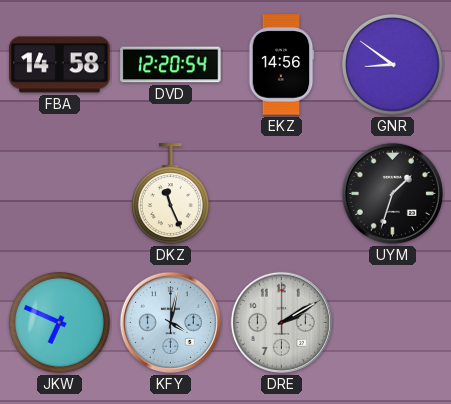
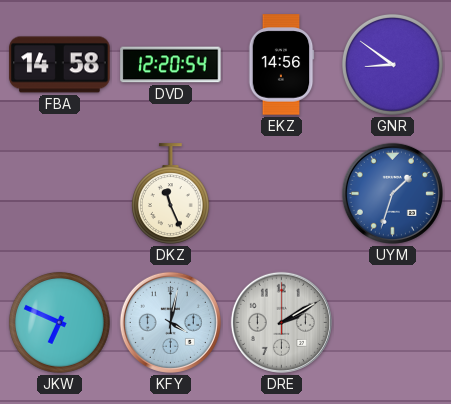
UYM dial: black -> blue
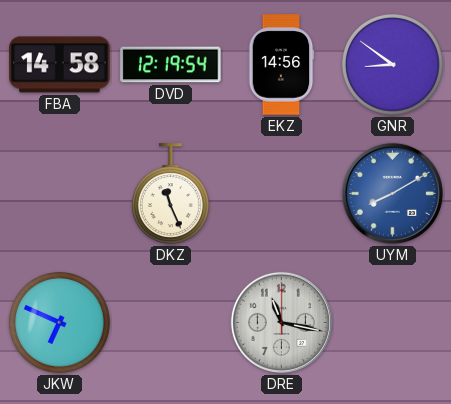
DVD: 12:20 -> 12:19
UYM: 1:33 -> 8:10
KFY: 4:02 -> none
DRE: 2:10 -> 11:17
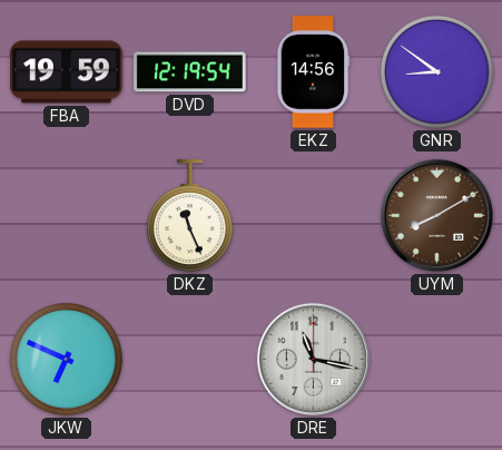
FBA: 14:58 -> 19:59
UYM dial: blue -> brown
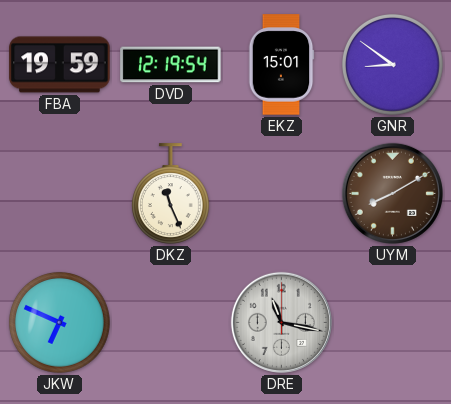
EKZ: 14:56 -> 15:01
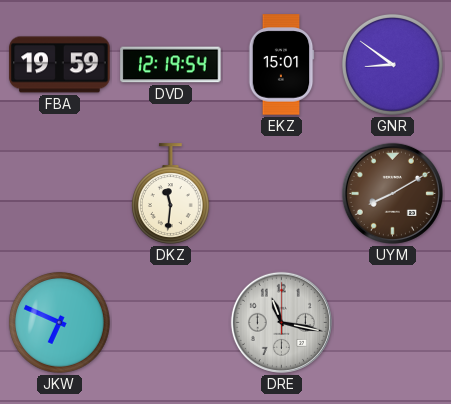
DKZ: 11:26 -> 11:31
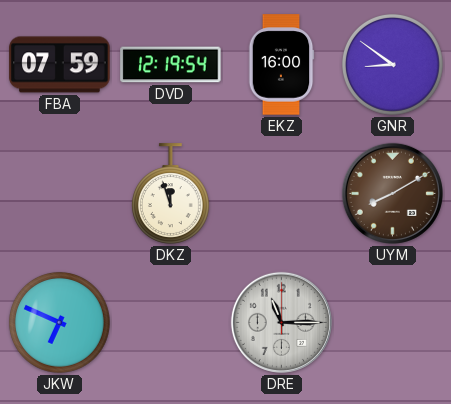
FBA: 19:59 -> 07:59
EKZ: 15:01 -> 16:00
DKZ: 11:31 -> 11:57
DRE: 11:17 -> 11:15
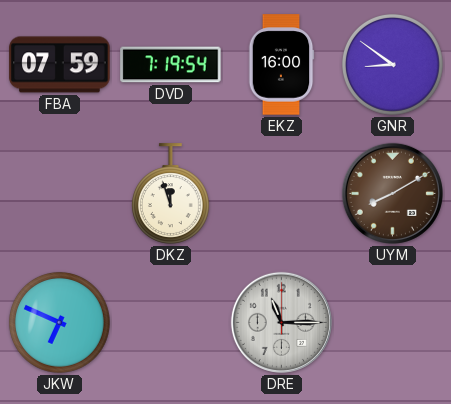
DVD: 12:19 -> 7:19
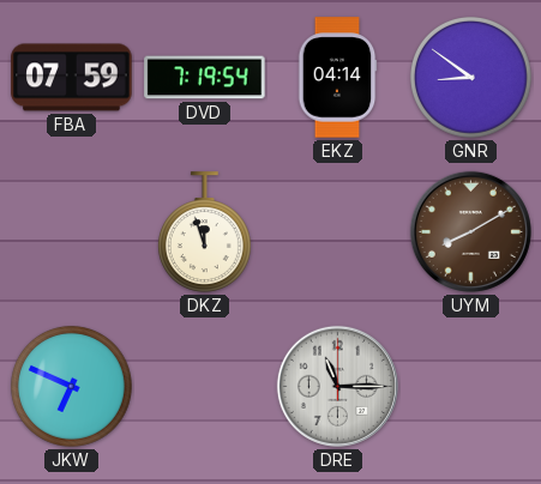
EKZ: 16:00 -> 04:14
